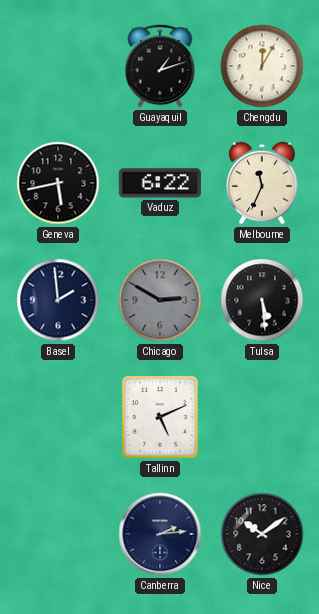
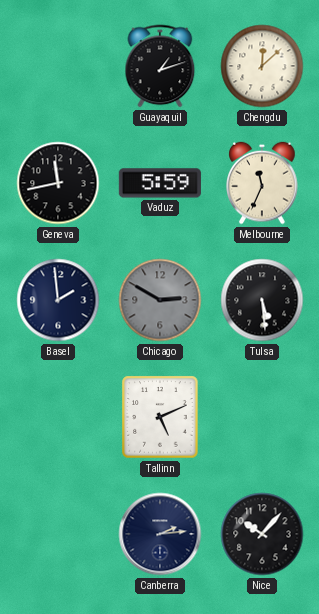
Chengdu: 12:05 -> 12:08
Geneva: 5:43 -> 11:43
Vaduz: 6:22 -> 5:59
Nice: 10:09 -> 10:07
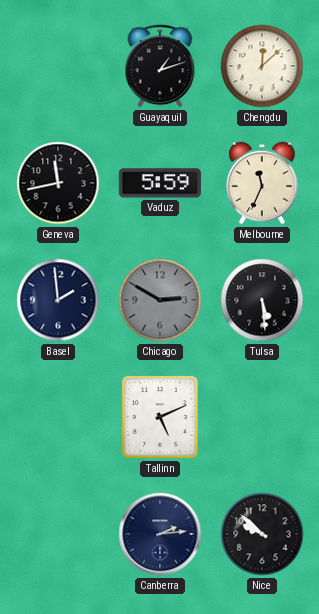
Nice: 10:07 -> 9:52
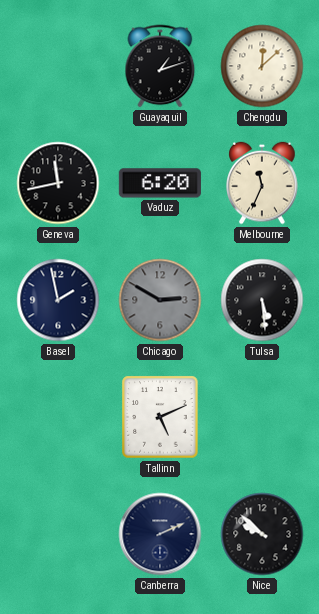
Vaduz: 5:59 -> 6:20
Basel: 1:59 -> 1:58
Canberra: 2:14 -> 2:11
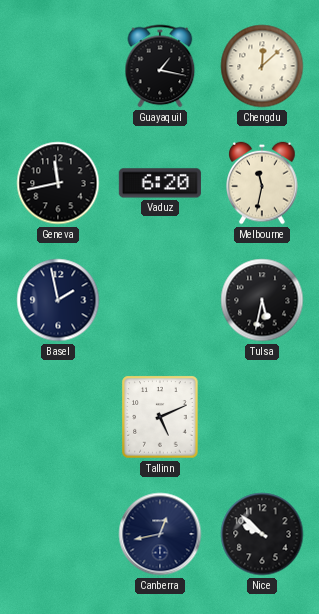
Guayaquil: 1:12 -> 1:17
Melbourne: 11:34 -> 11:32
Chicago: 2:50 -> none
Tulsa: 5:29 -> 5:32
Canberra: 2:11 -> 12:43
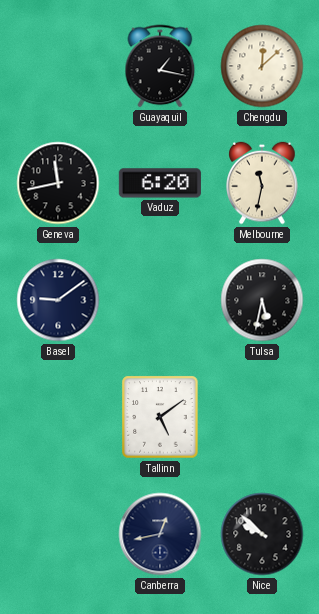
Basel: 1:58 -> 9:09
Tallinn: 5:11 -> 5:09
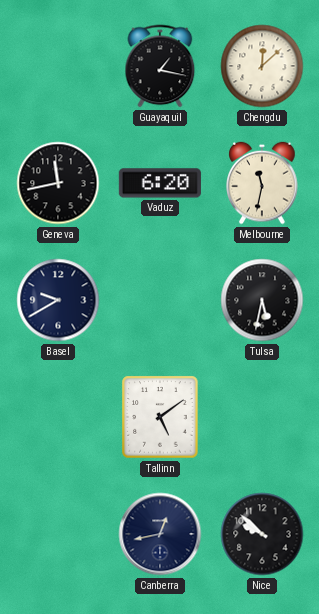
Basel: 9:09 -> 9:40
